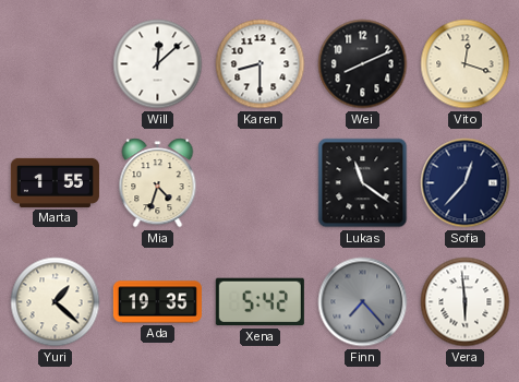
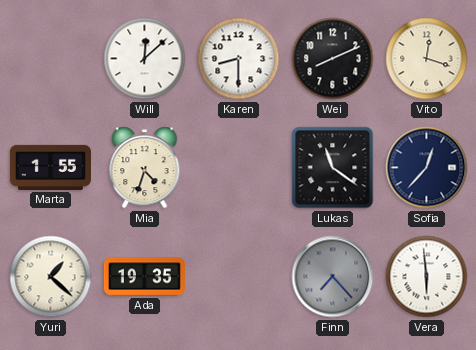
Xena: 5:42 -> none
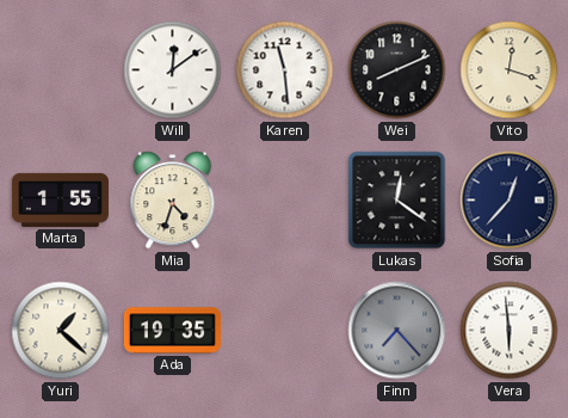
Will: 12:08 -> 12:09
Karen: 8:30 -> 11:29
Lukas: 11:21 -> 12:21
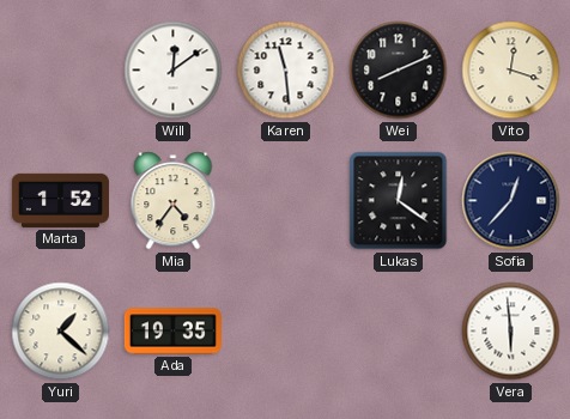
Marta: 1:55 -> 1:52
Mia: 4:33 -> 4:36
Finn: 7:23 -> none
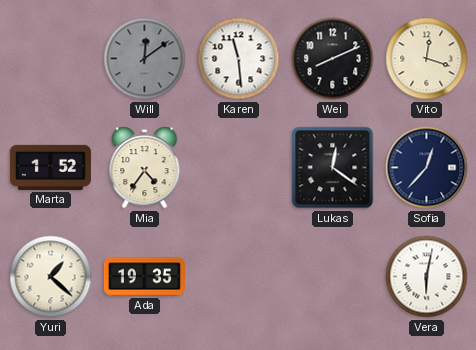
Will dial: white -> grey
Vera: 5:59 -> 6:02
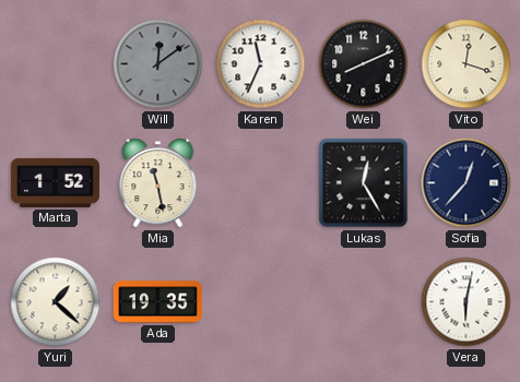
Karen: 11:29 -> 11:34
Mia: 4:36 -> 11:28
Lukas: 12:21 -> 12:25
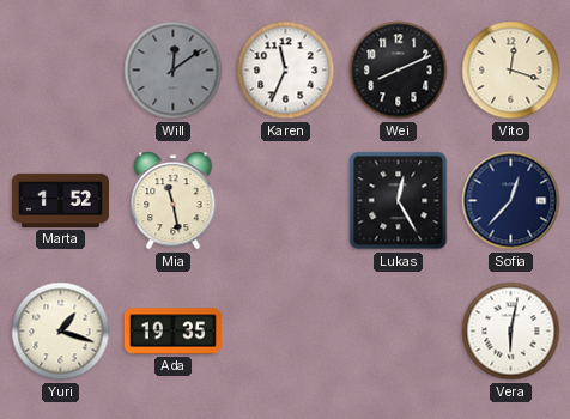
Yuri: 1:22 -> 1:18
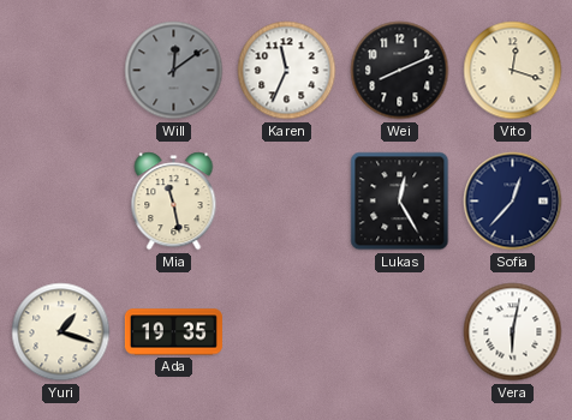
Marta: 1:52 -> none
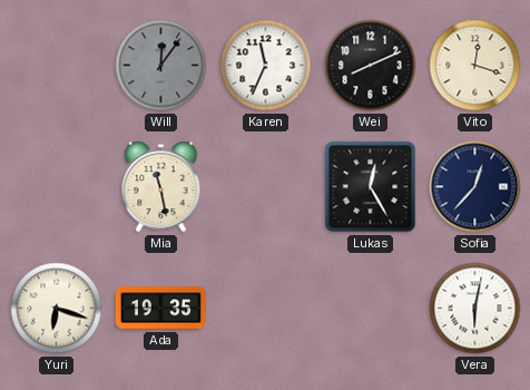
Will: 12:09 -> 12:06
Yuri: 1:18 -> 6:18
